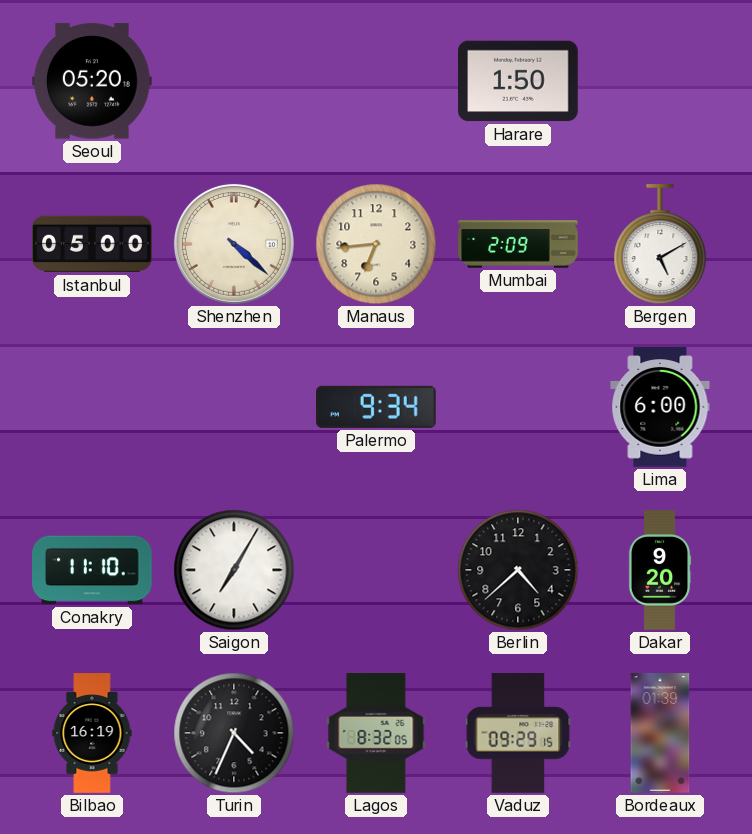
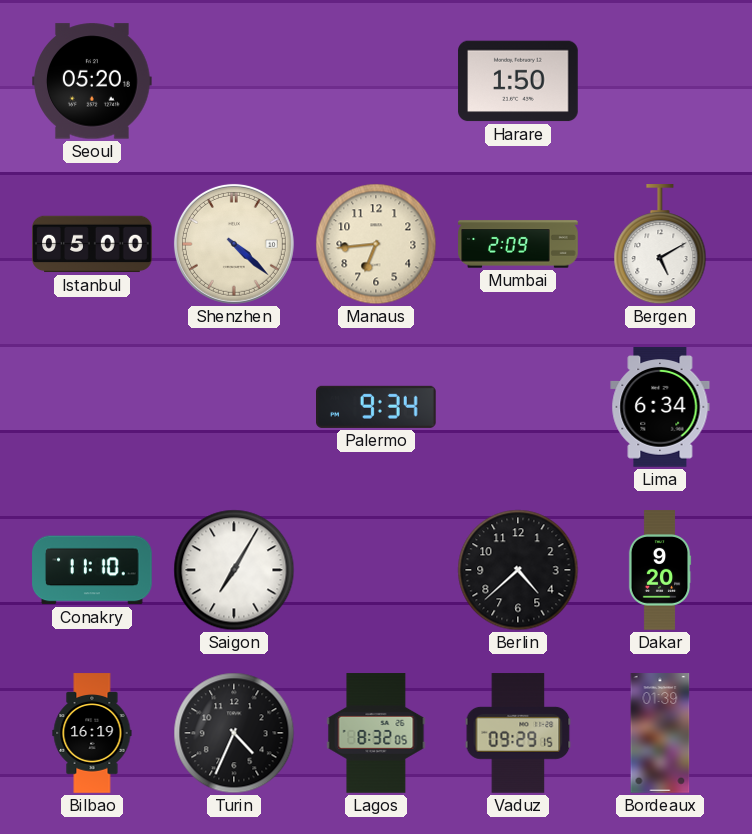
Lima: 6:00 -> 6:34
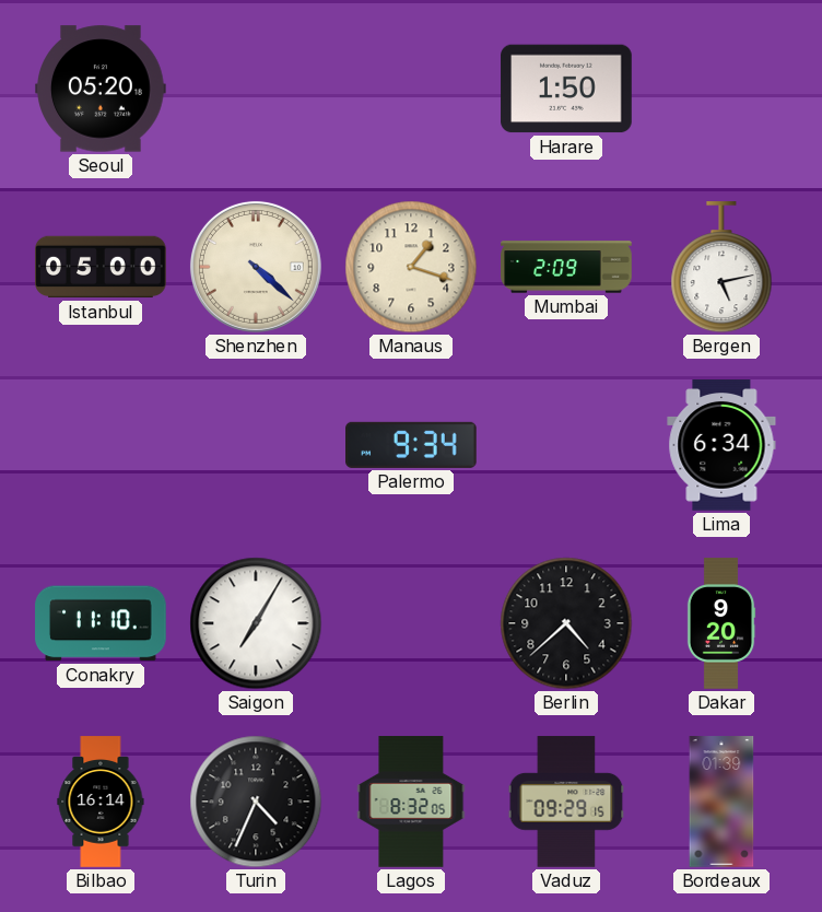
Manaus: 6:44 -> 1:18
Bergen: 5:10 -> 5:13
Bilbao: 16:19 -> 16:14
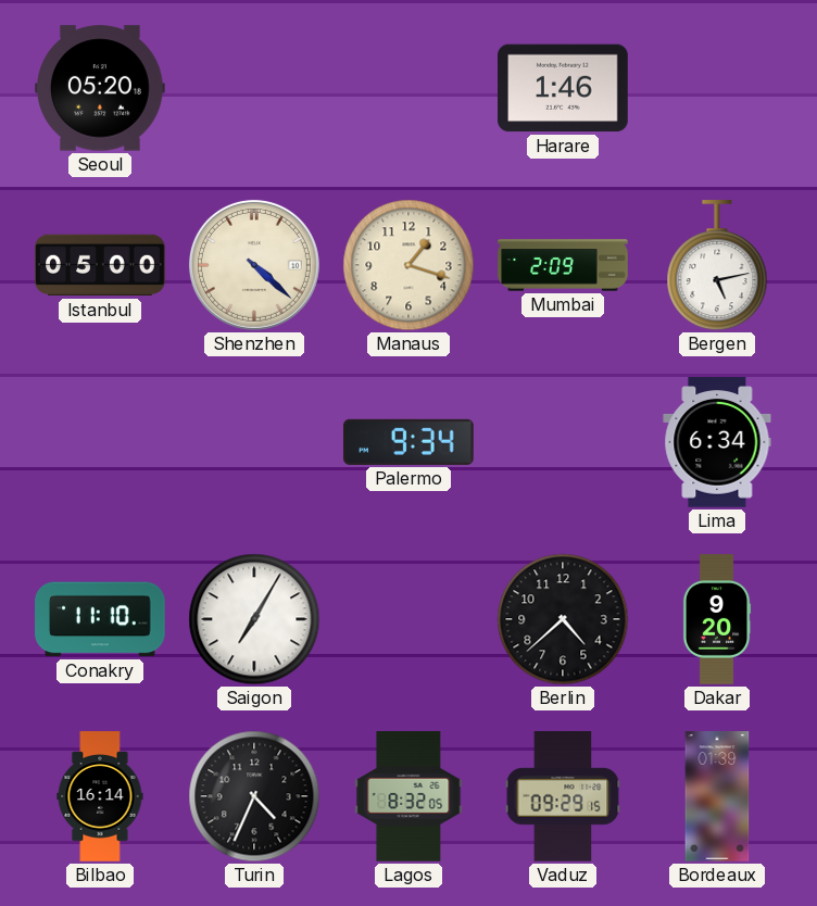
Harare: 1:50 -> 1:46
